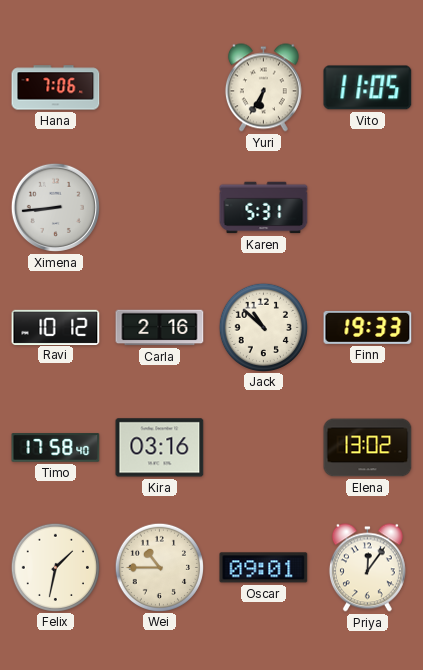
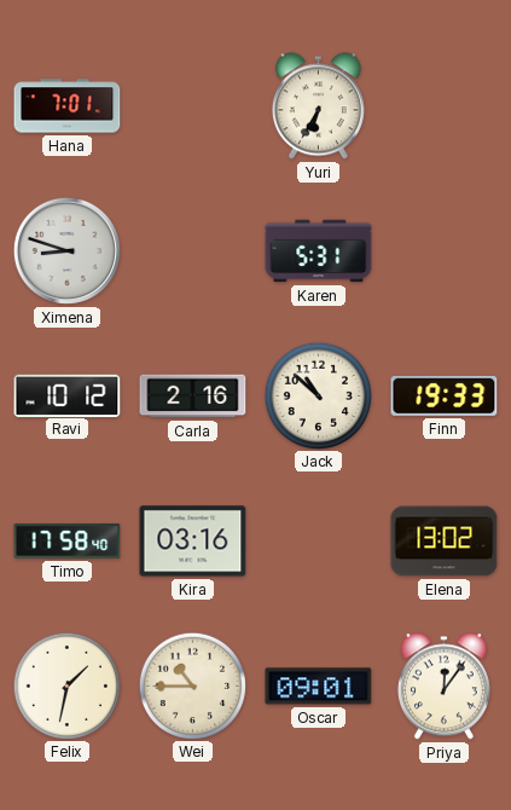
Hana: 7:06 -> 7:01
Vito: 11:05 -> none
Ximena: 8:44 -> 8:48
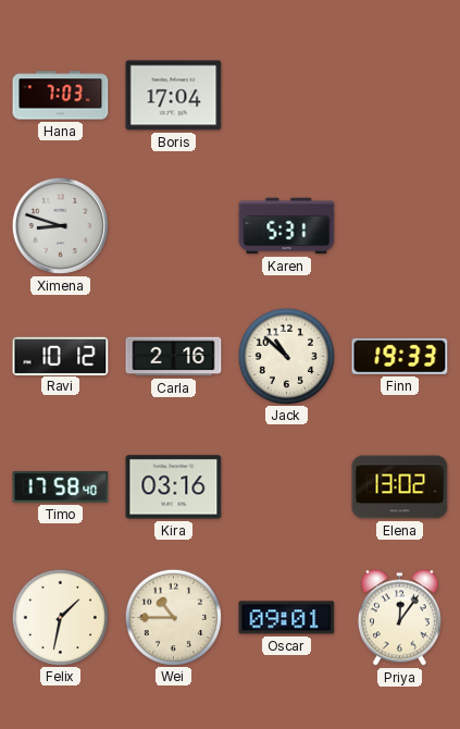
Hana: 7:01 -> 7:03
Boris: none -> 17:04
Yuri: 6:35 -> none
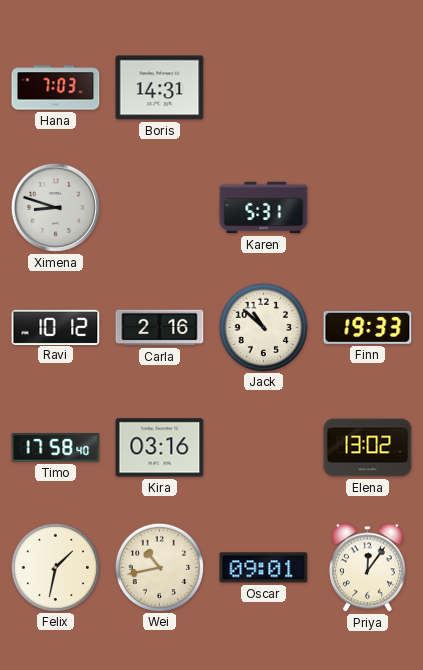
Boris: 17:04 -> 14:31
Wei: 10:45 -> 10:43
